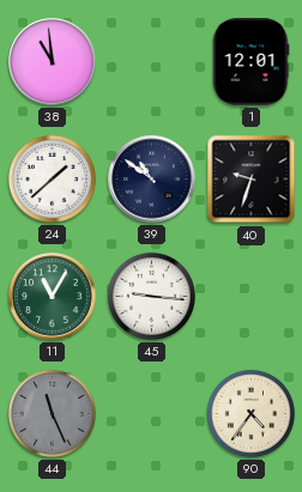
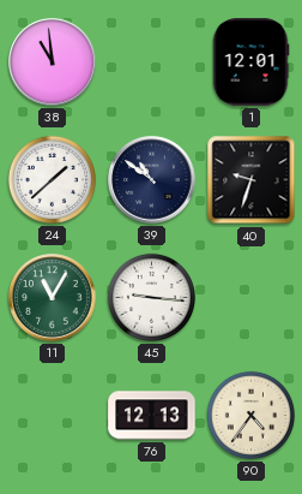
44: 11:26 -> none
76: none -> 12:13
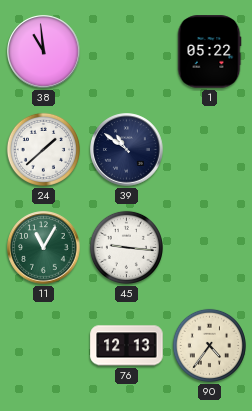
1: 12:01 -> 05:22
40: 9:33 -> none
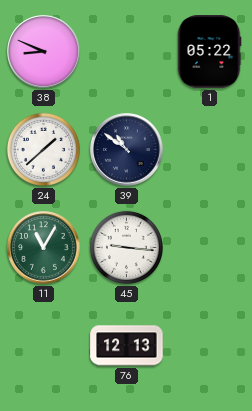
38: 10:59 -> 8:49
90: 4:36 -> none
